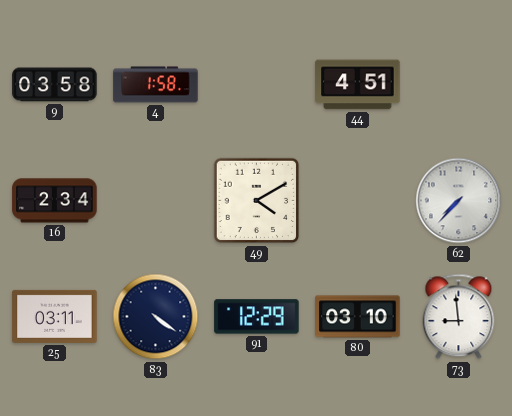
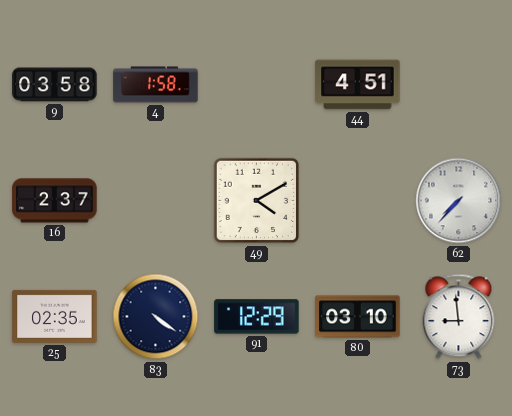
16: 2:34 -> 2:37
25: 03:11 -> 02:35
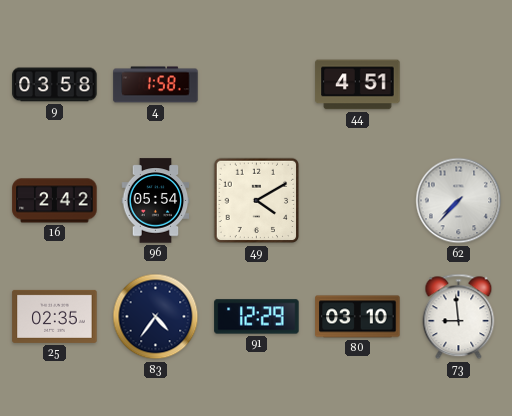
16: 2:37 -> 2:42
96: none -> 05:54
83: 4:21 -> 4:36
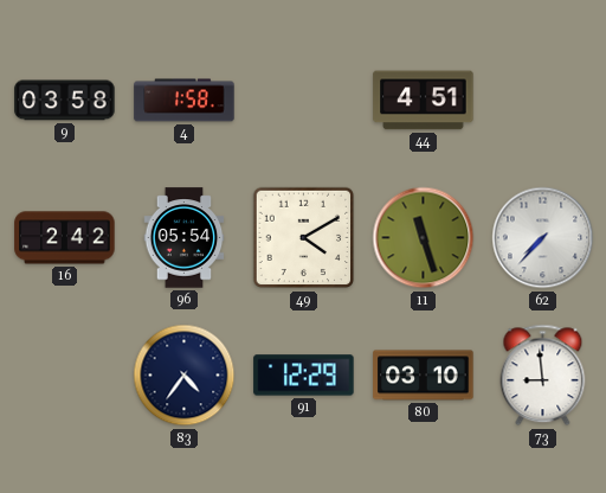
11: none -> 11:27
25: 02:35 -> none
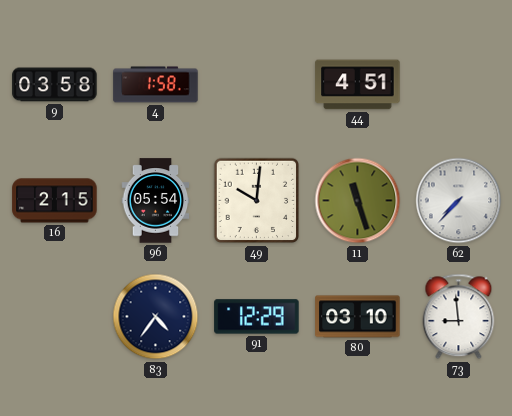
16: 2:42 -> 2:15
49: 4:10 -> 10:01
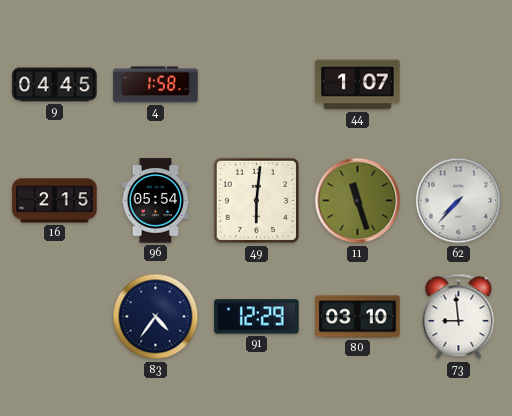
9: 03:58 -> 04:45
44: 4:51 -> 1:07
49: 10:01 -> 6:01
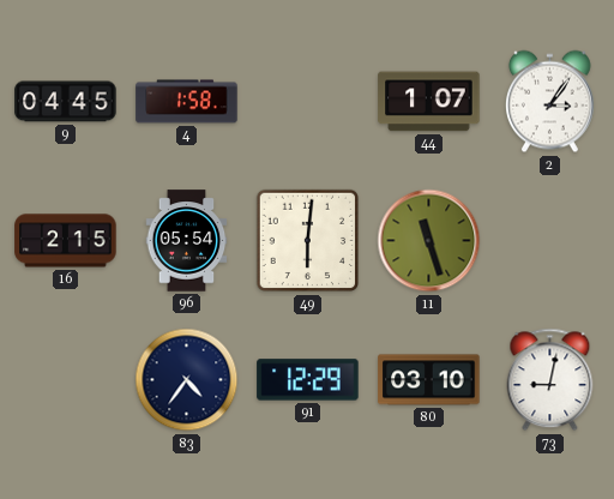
2: none -> 3:06
62: 7:37 -> none
73: 8:59 -> 9:02
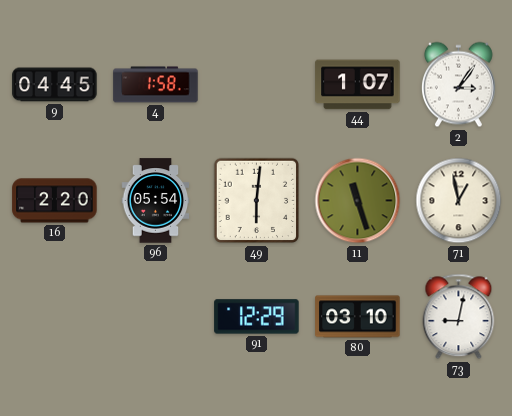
16: 2:15 -> 2:20
71: none -> 12:58
83: 4:36 -> none
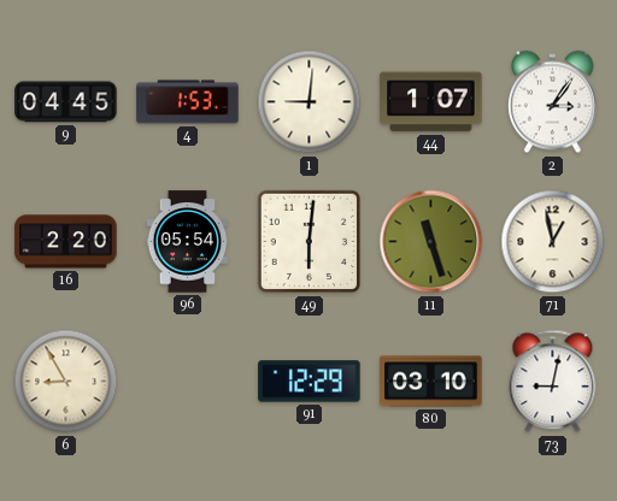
4: 1:58 -> 1:53
1: none -> 9:01
6: none -> 8:55
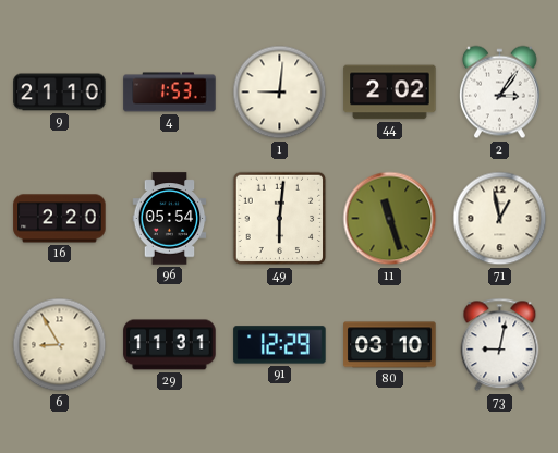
9: 04:45 -> 21:10
44: 1:07 -> 2:02
29: none -> 11:31
